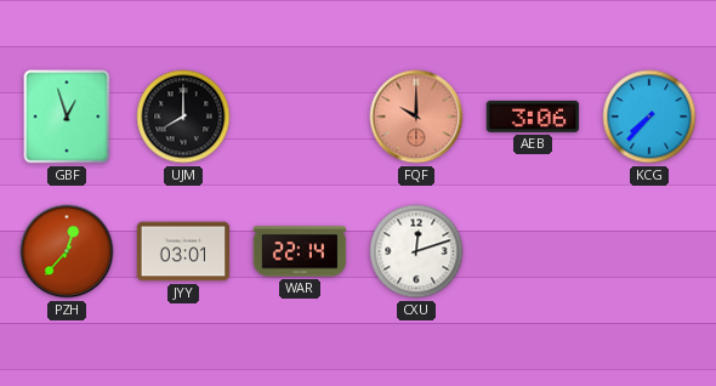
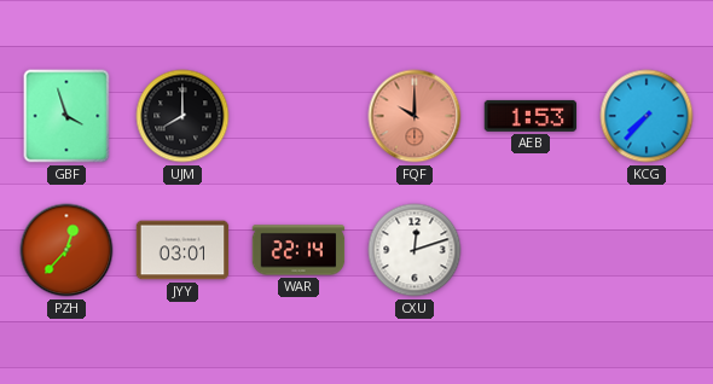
GBF: 12:57 -> 3:57
AEB: 3:06 -> 1:53
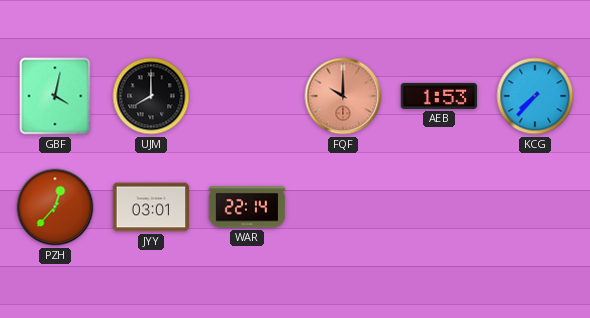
GBF: 3:57 -> 4:02
CXU: 12:12 -> none
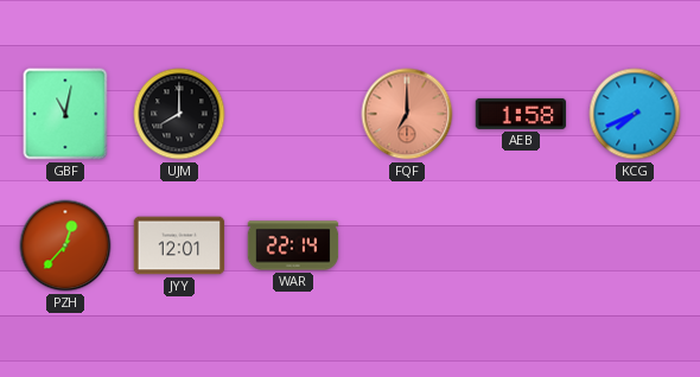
GBF: 4:02 -> 11:02
FQF: 10:00 -> 7:00
AEB: 1:53 -> 1:58
KCG: 7:37 -> 7:41
JYY: 03:01 -> 12:01
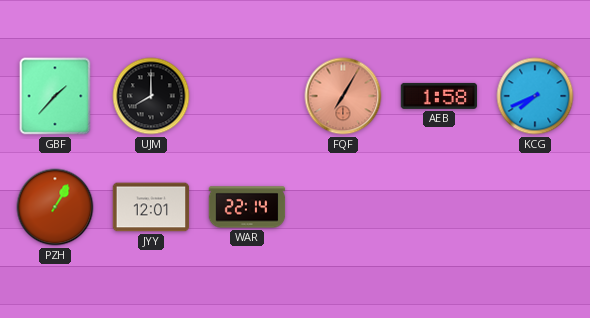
GBF: 11:02 -> 1:37
FQF: 7:00 -> 7:05
PZH: 12:37 -> 1:05
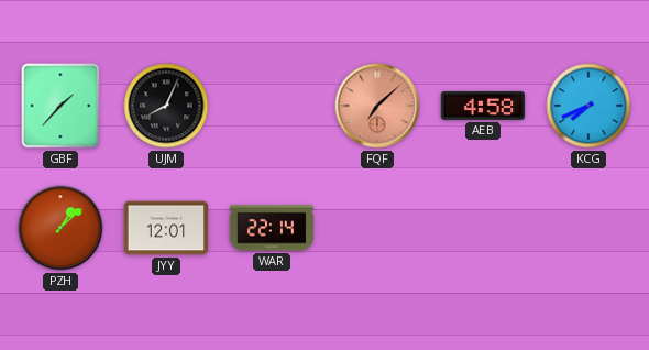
UJM: 8:00 -> 8:04
FQF: 7:05 -> 7:08
AEB: 1:58 -> 4:58
PZH: 1:05 -> 1:08
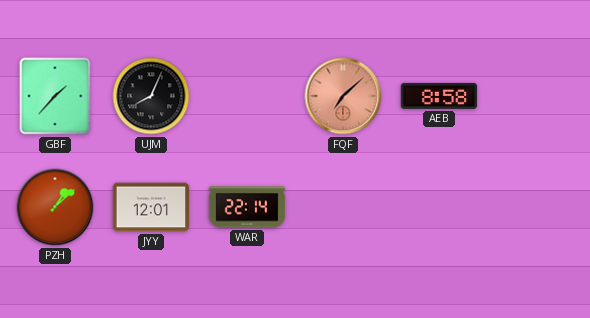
AEB: 4:58 -> 8:58
KCG: 7:41 -> none
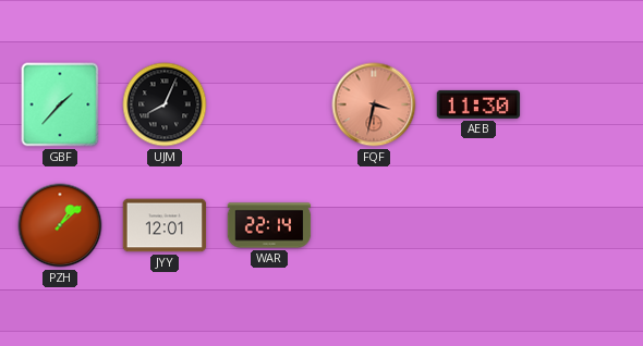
FQF: 7:08 -> 3:32
AEB: 8:58 -> 11:30
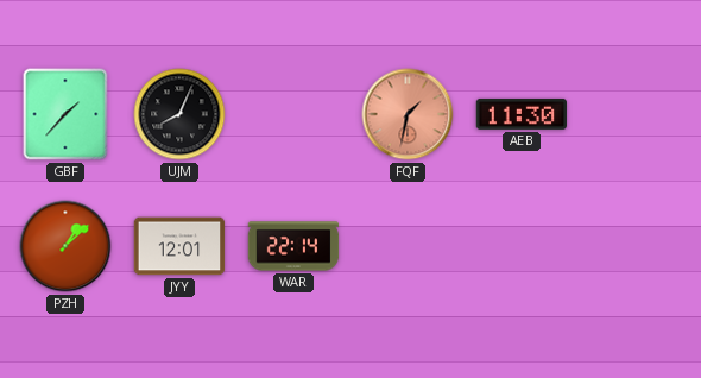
FQF: 3:32 -> 1:32
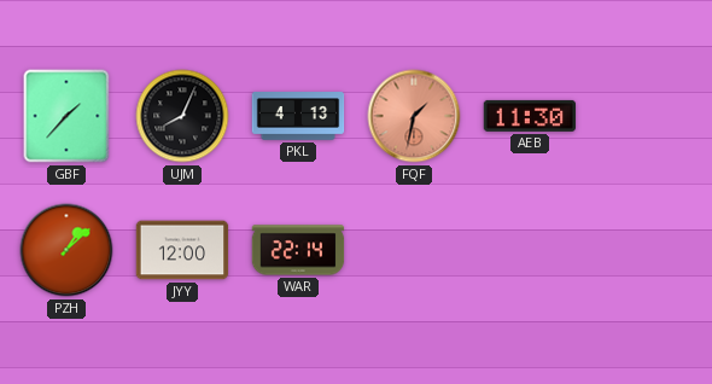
PKL: none -> 4:13
JYY: 12:01 -> 12:00
